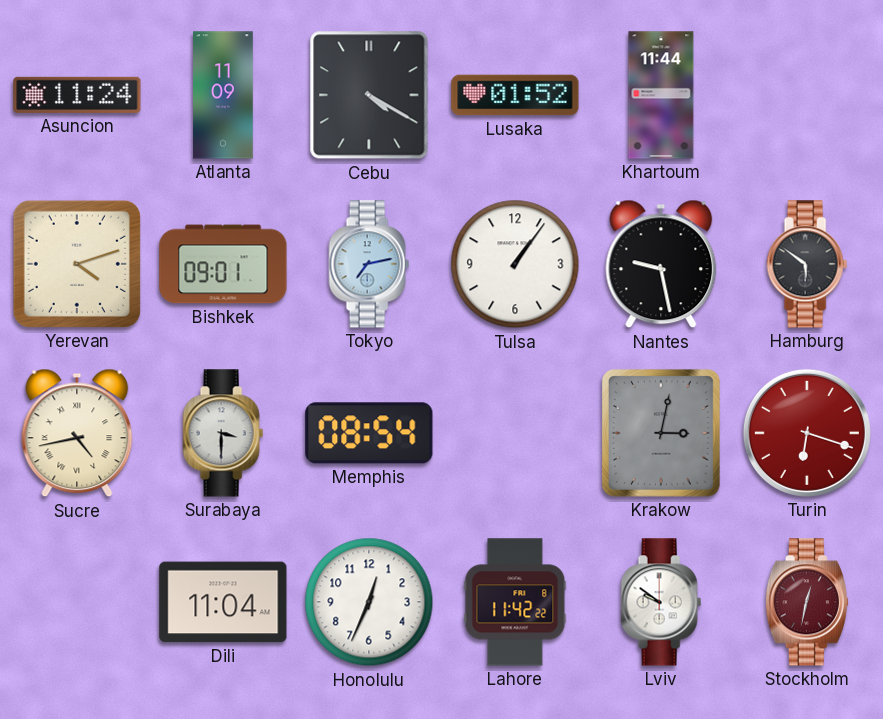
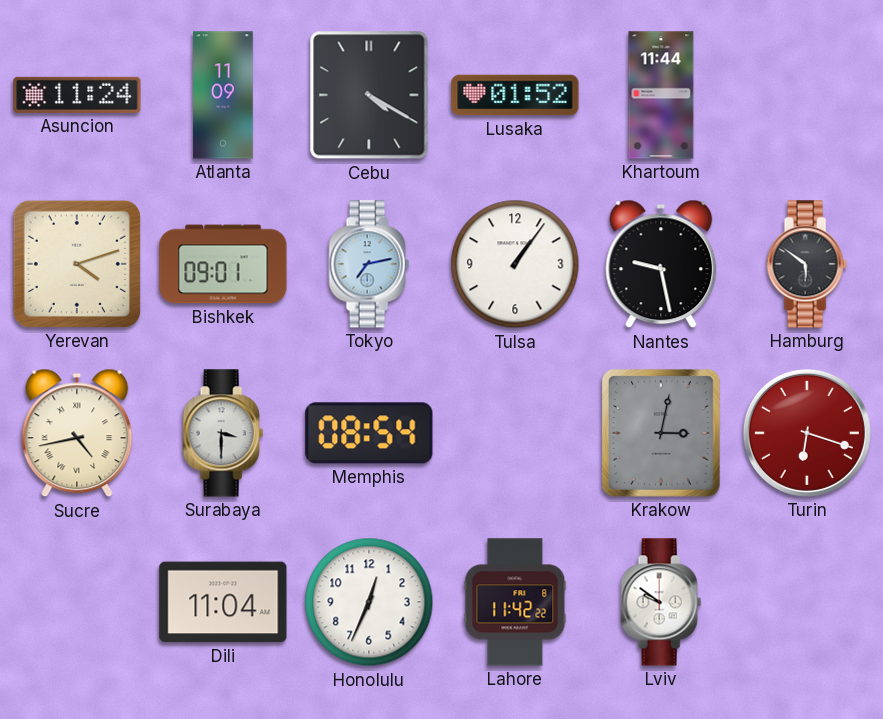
Stockholm: 12:32 -> none
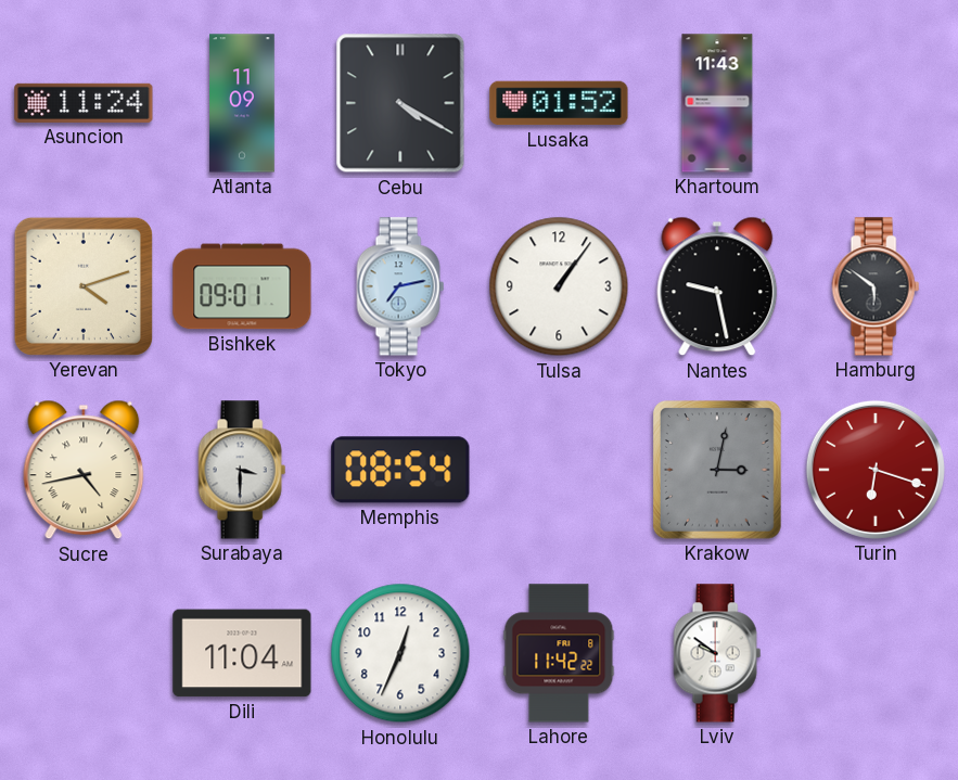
Khartoum: 11:44 -> 11:43
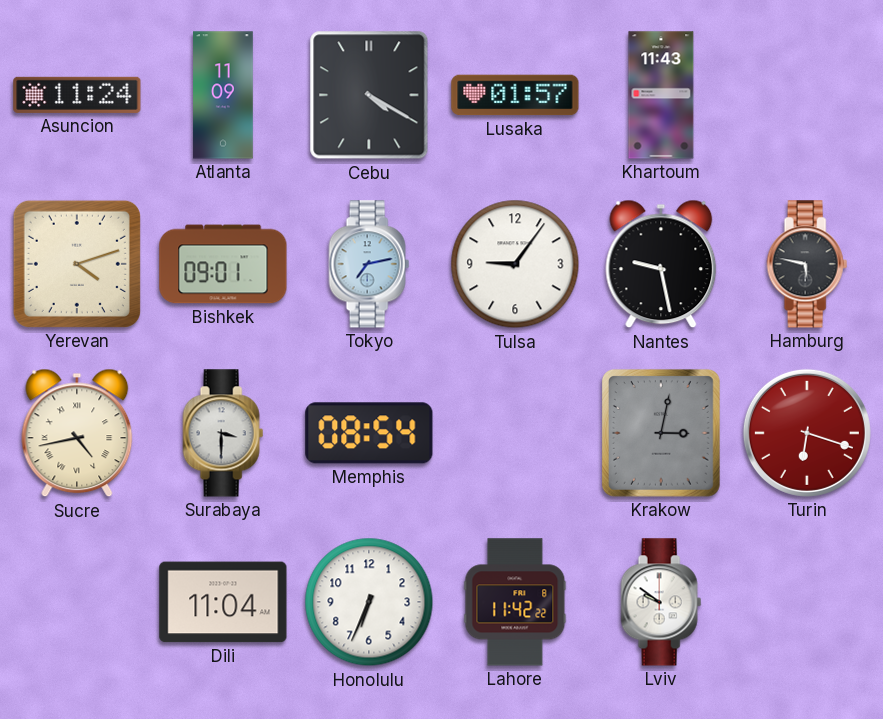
Lusaka: 01:52 -> 01:57
Tulsa: 1:06 -> 9:06
Hamburg: 5:51 -> 5:47
Honolulu: 12:34 -> 6:34
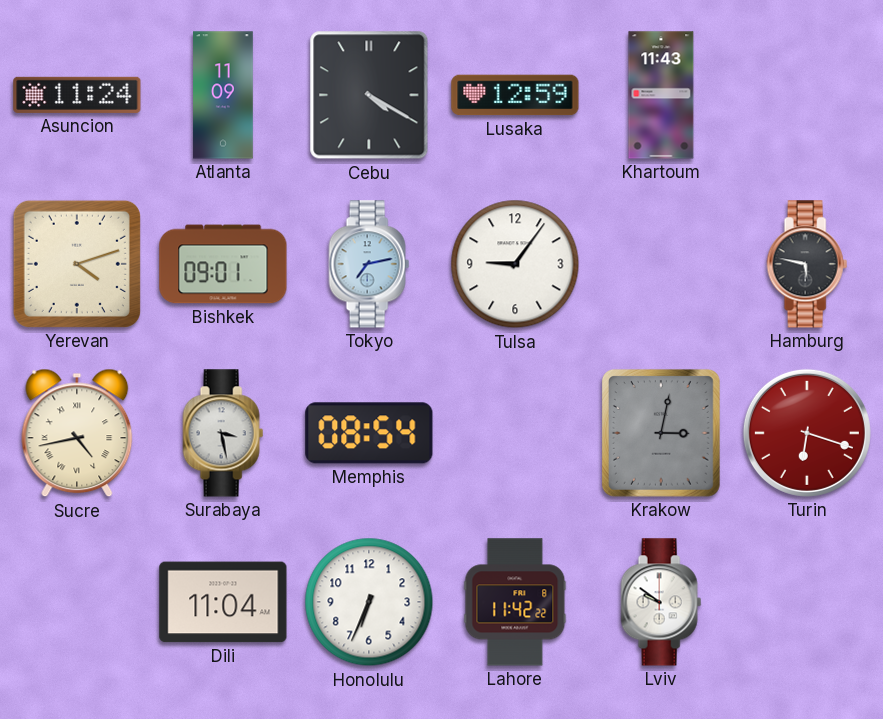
Lusaka: 01:57 -> 12:59
Nantes: 9:28 -> none
Surabaya: 3:30 -> 3:28
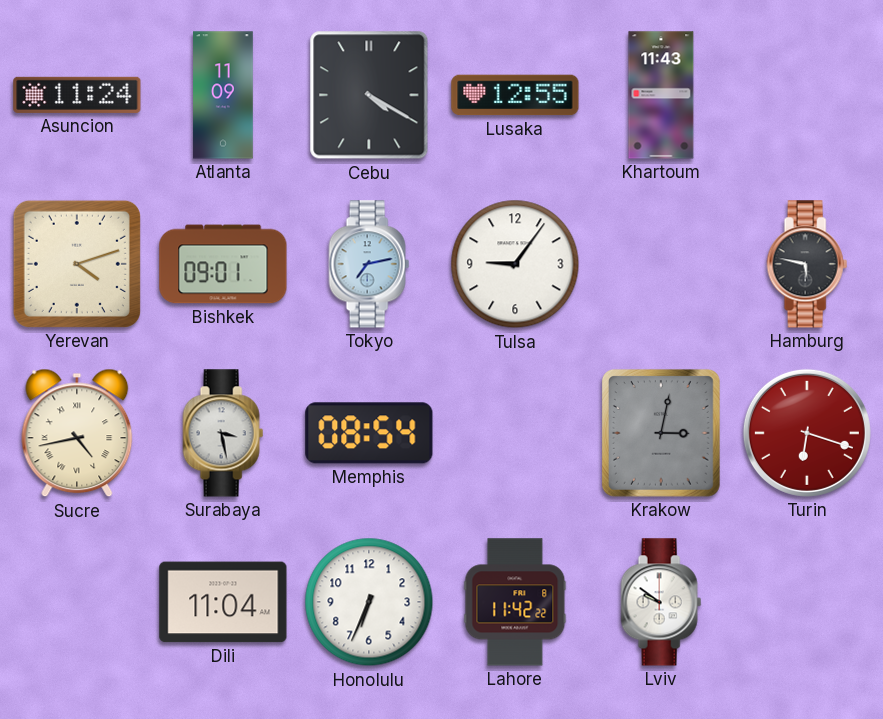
Lusaka: 12:59 -> 12:55
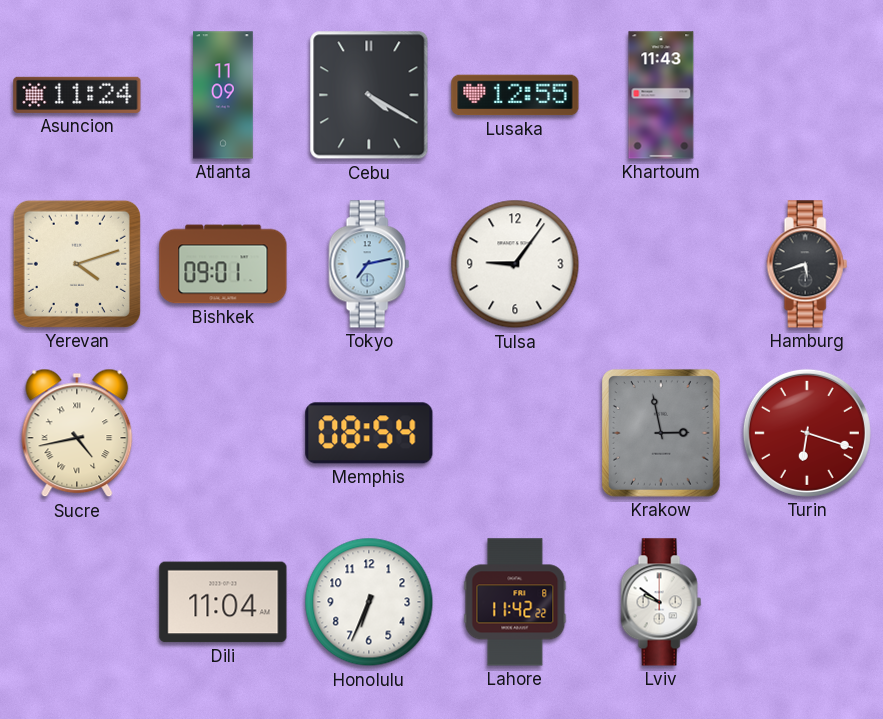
Hamburg: 5:47 -> 5:42
Surabaya: 3:28 -> none
Krakow: 3:02 -> 2:58
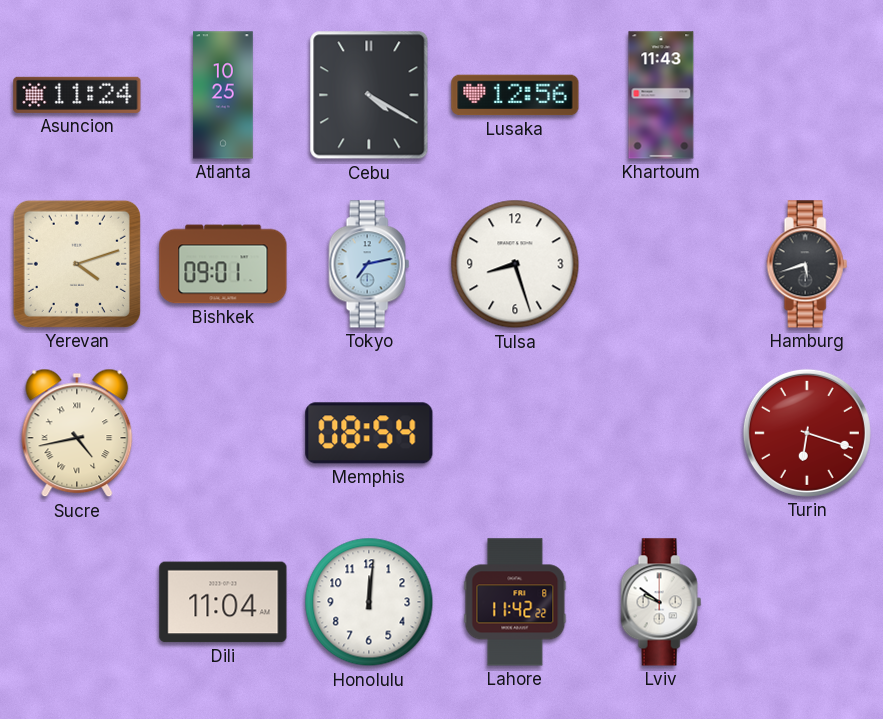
Atlanta: 11:09 -> 10:25
Lusaka: 12:55 -> 12:56
Tulsa: 9:06 -> 8:27
Krakow: 2:58 -> none
Honolulu: 6:34 -> 12:01
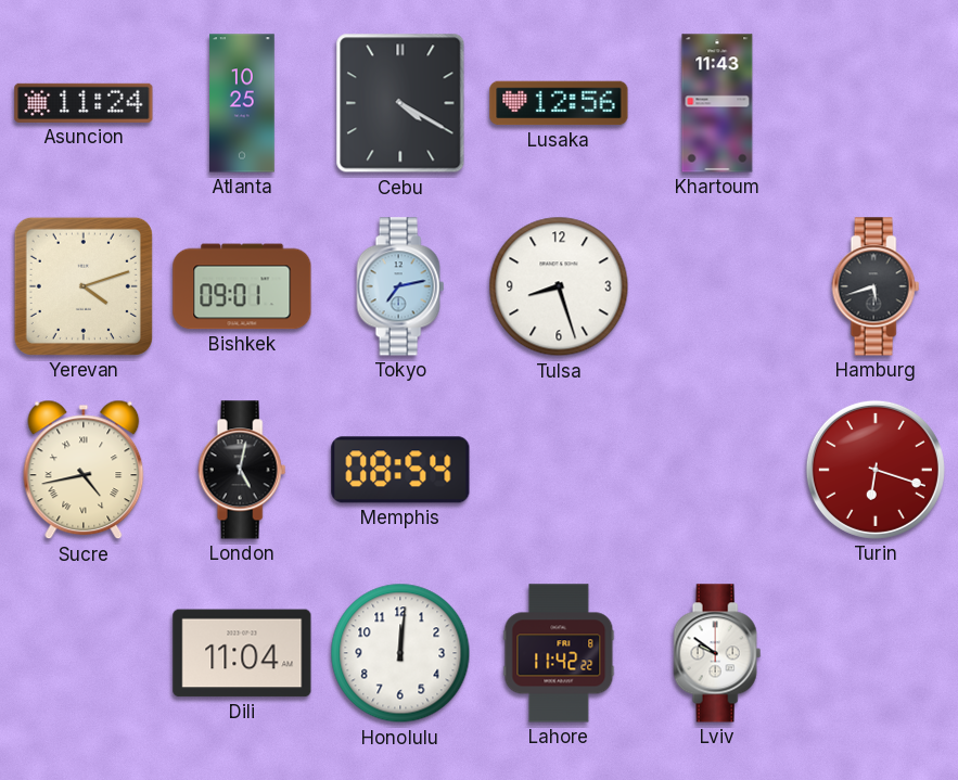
London: none -> 5:02
